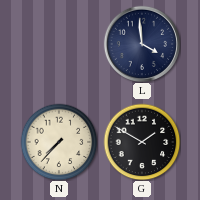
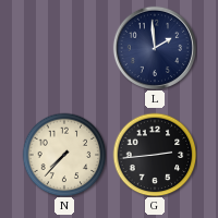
L: 3:59 -> 1:59
G: 1:50 -> 2:44
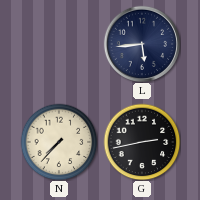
L: 1:59 -> 5:44
G: 2:44 -> 2:43
